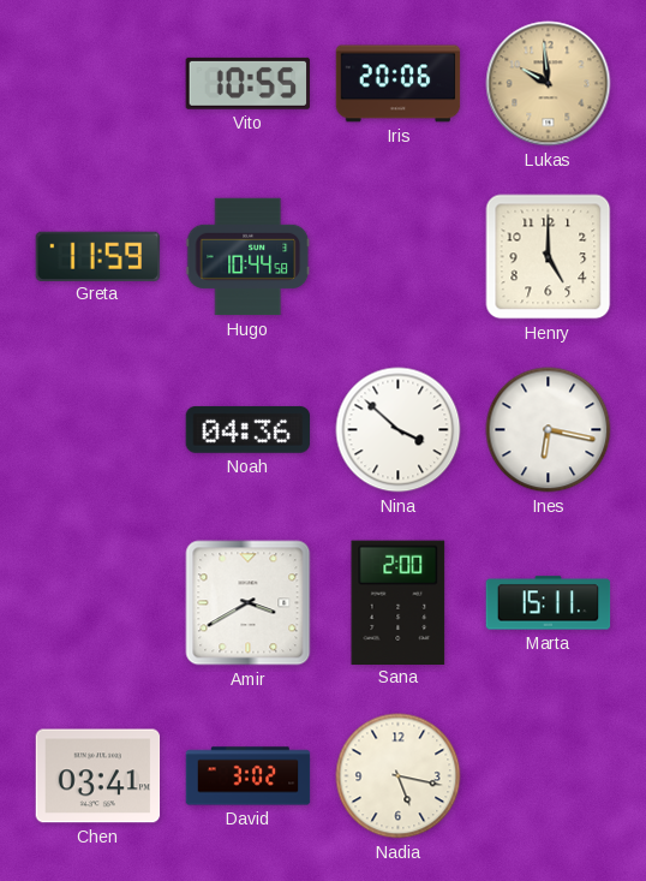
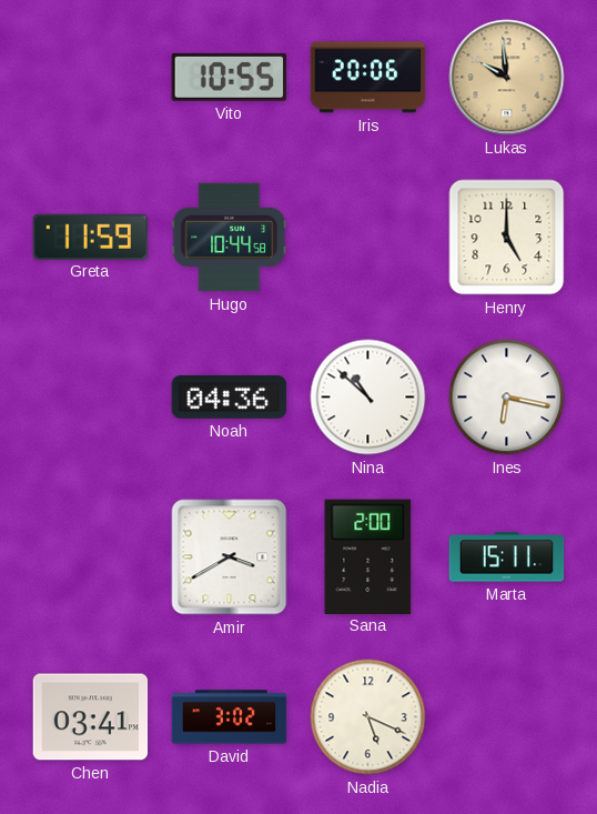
Nina: 3:52 -> 10:52
Nadia: 5:17 -> 5:19
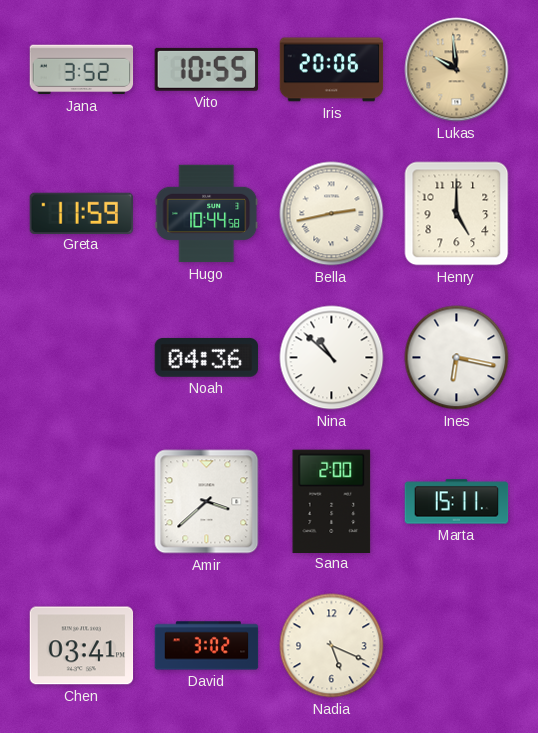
Jana: none -> 3:52
Bella: none -> 2:43
Amir: 3:40 -> 3:38
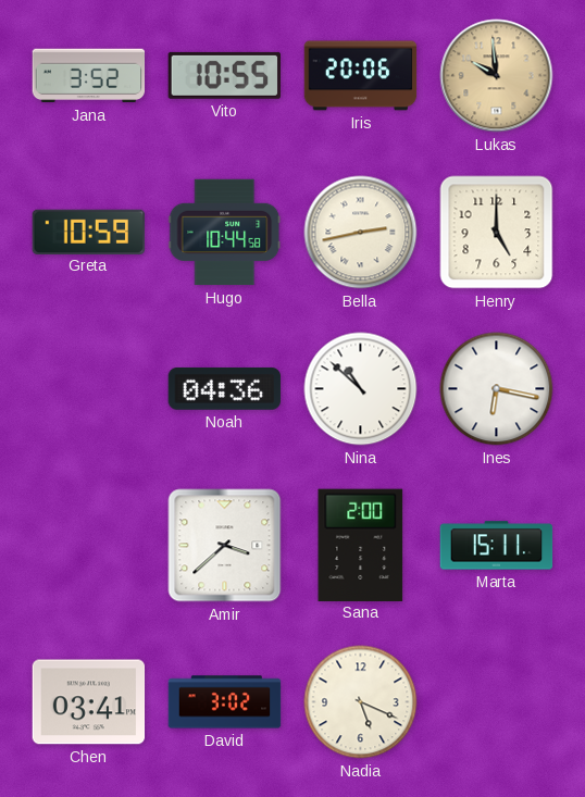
Greta: 11:59 -> 10:59
